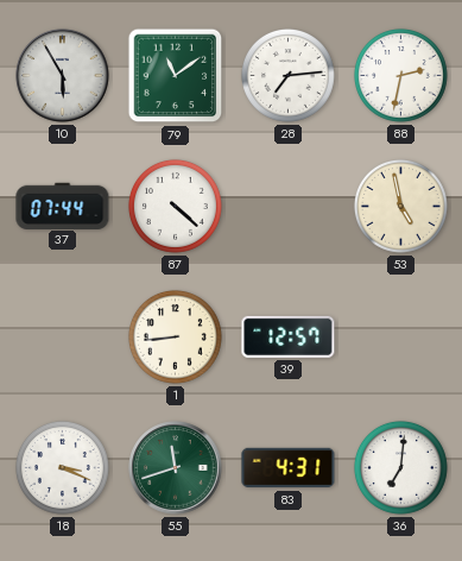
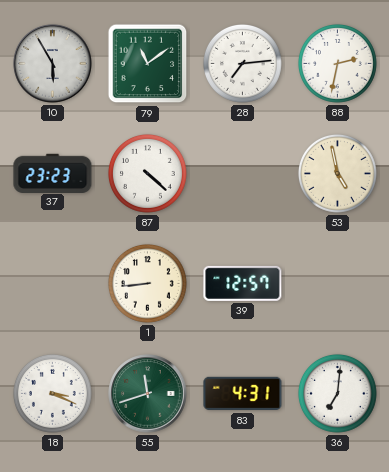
37: 07:44 -> 23:23
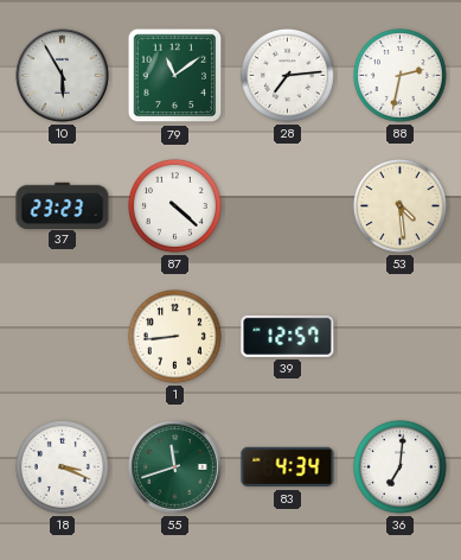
53: 4:58 -> 4:29
83: 4:31 -> 4:34
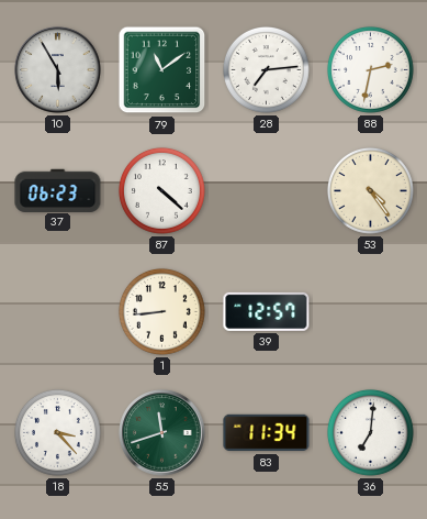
37: 23:23 -> 06:23
53: 4:29 -> 4:24
18: 3:19 -> 3:23
83: 4:34 -> 11:34
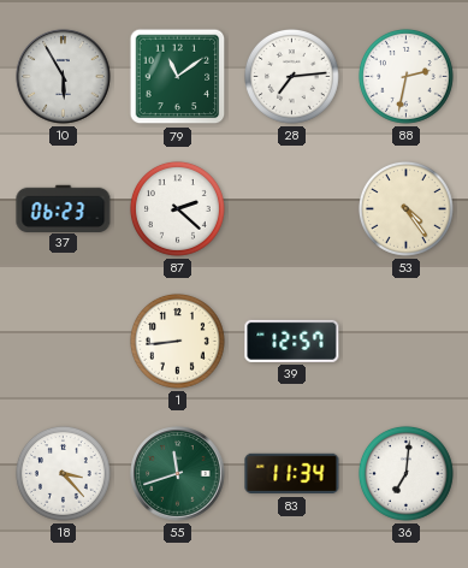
87: 4:22 -> 2:22
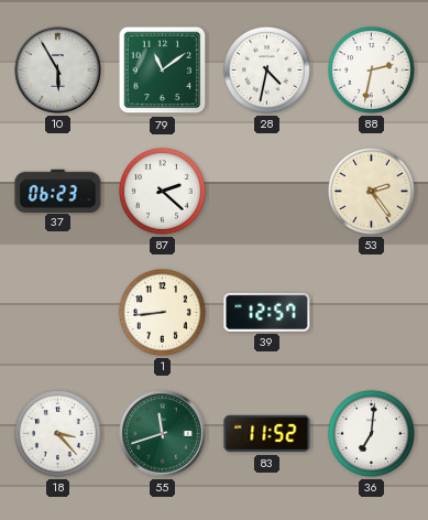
28: 7:14 -> 4:32
53: 4:24 -> 2:24
83: 11:34 -> 11:52
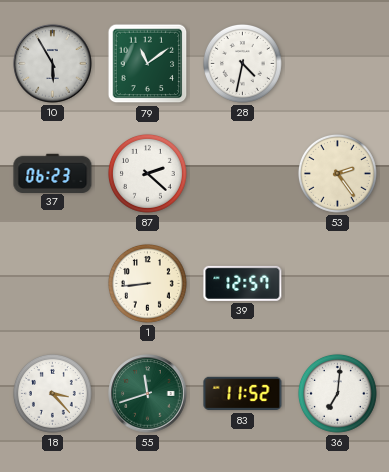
88: 2:32 -> none
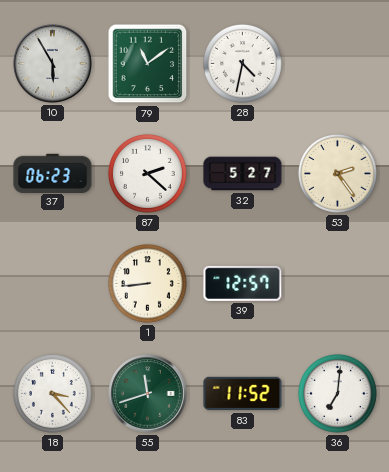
32: none -> 5:27
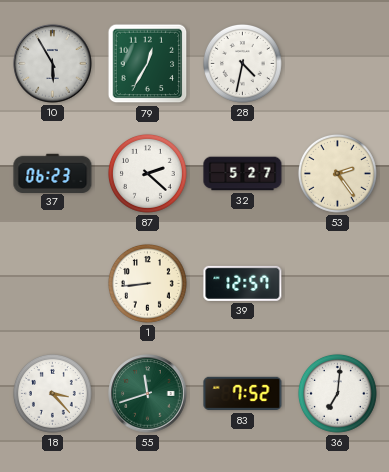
79: 11:09 -> 12:35
83: 11:52 -> 7:52
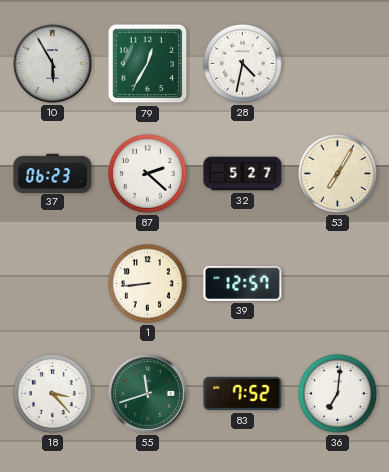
53: 2:24 -> 7:05
